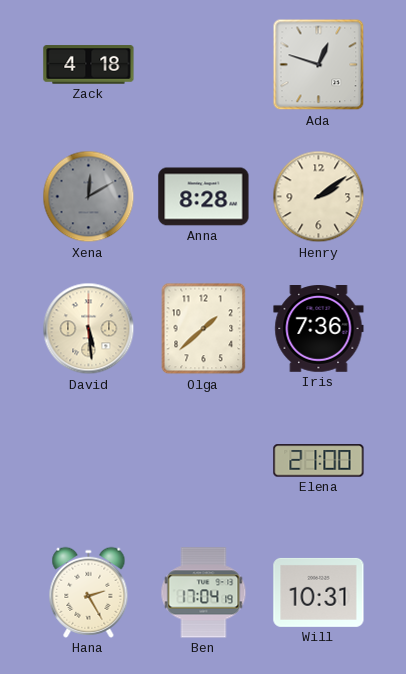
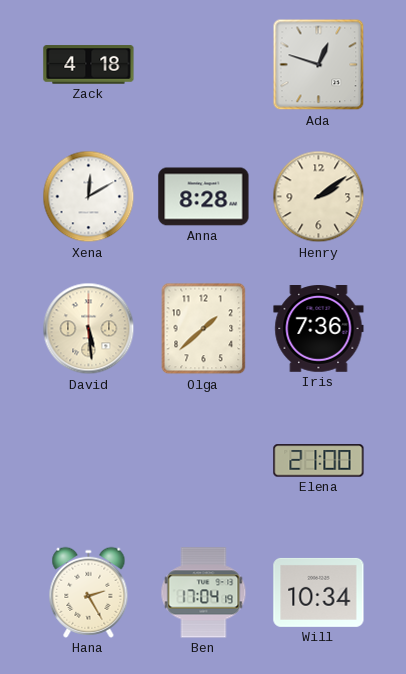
Xena dial: grey -> white
Will: 10:31 -> 10:34
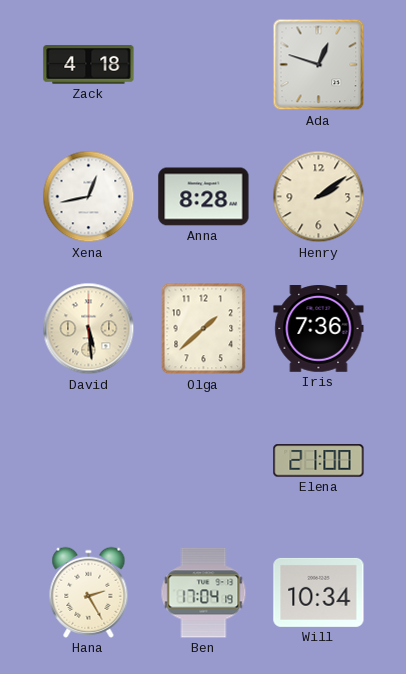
Xena: 12:10 -> 12:43
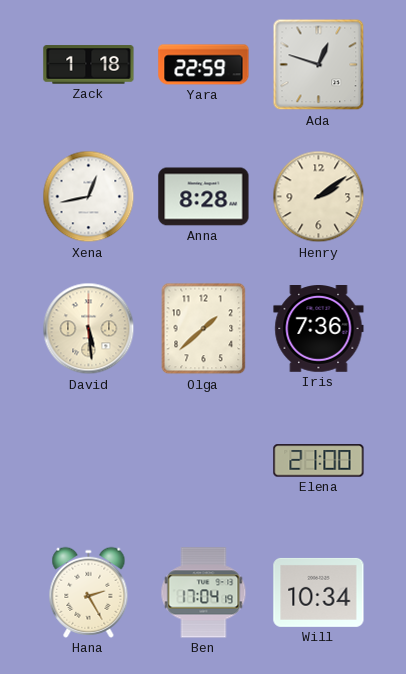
Zack: 4:18 -> 1:18
Yara: none -> 22:59
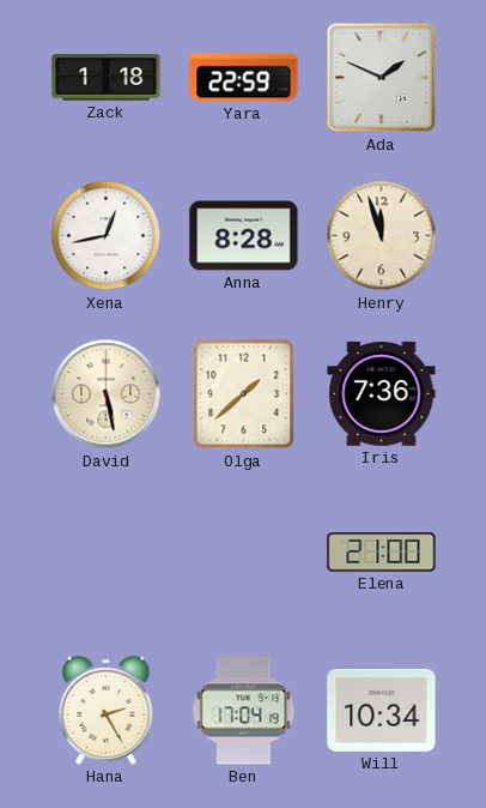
Ada: 12:48 -> 1:49
Henry: 2:09 -> 11:57
David: 5:29 -> 5:28
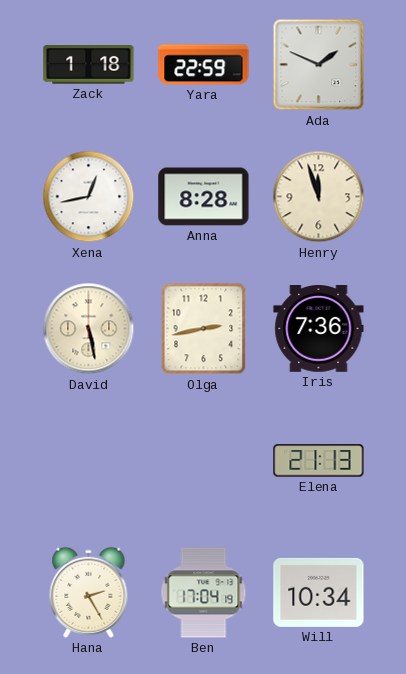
Olga: 1:38 -> 2:43
Elena: 21:00 -> 21:13
